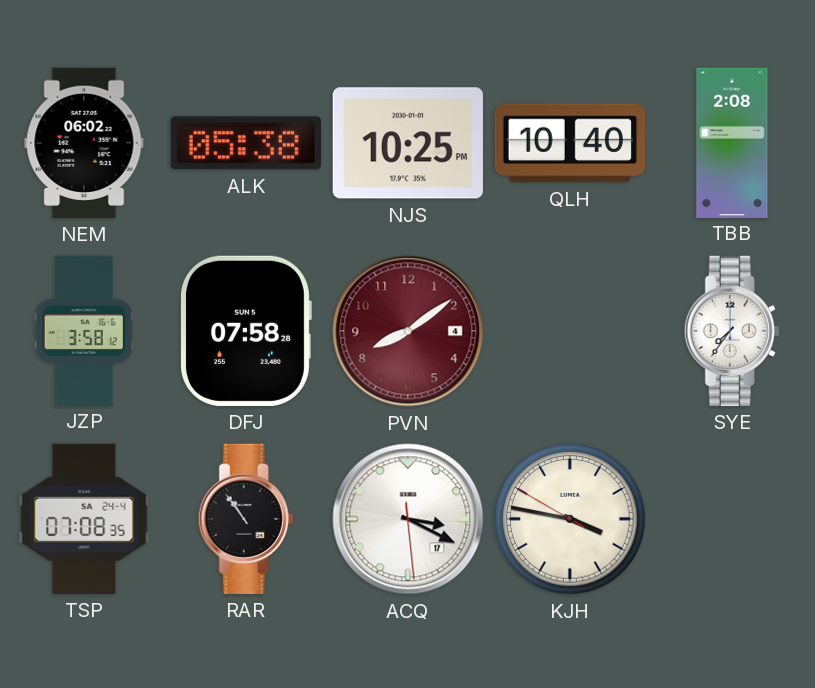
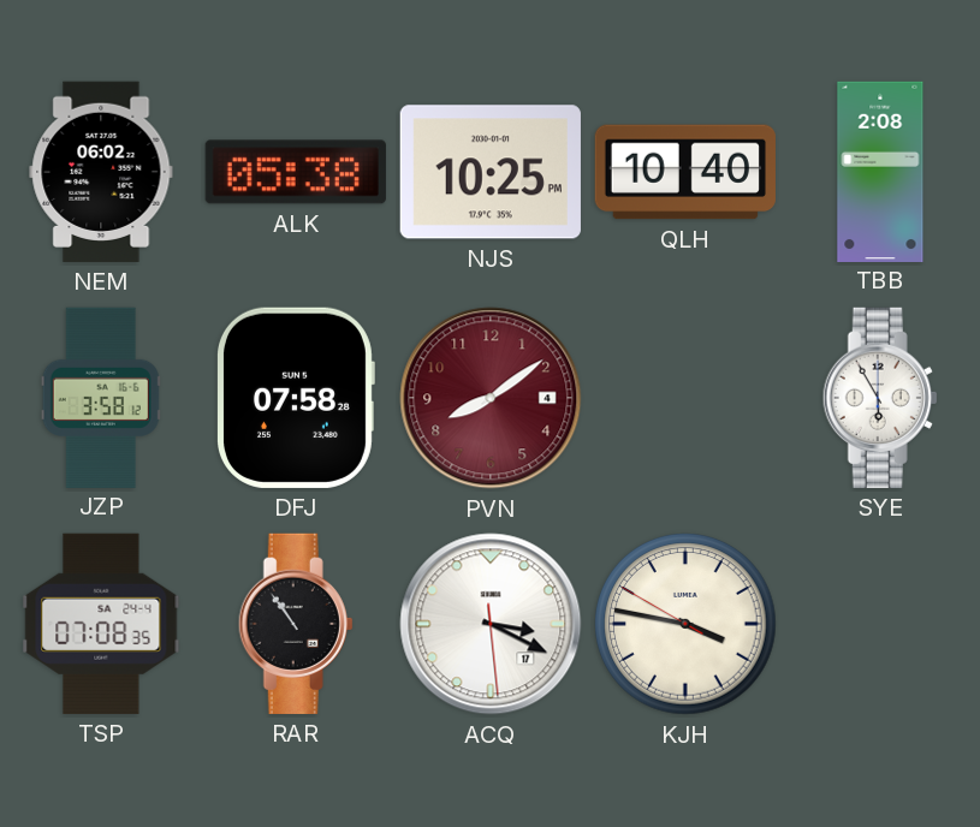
SYE: 7:36 -> 5:55
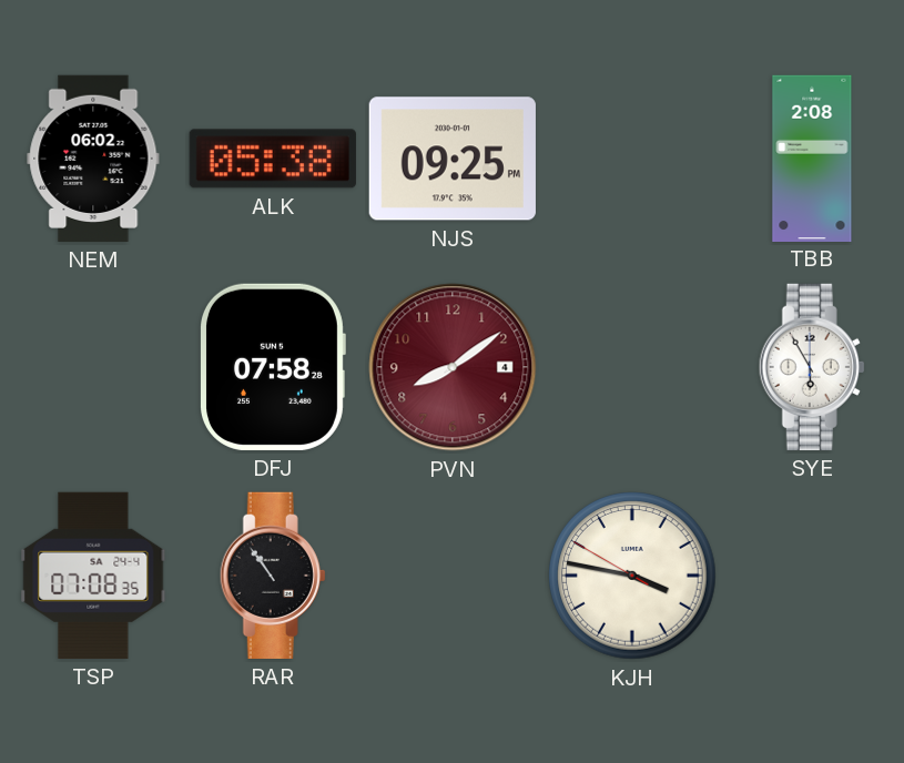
NJS: 10:25 -> 09:25
QLH: 10:40 -> none
JZP: 3:58 -> none
ACQ: 3:19 -> none
